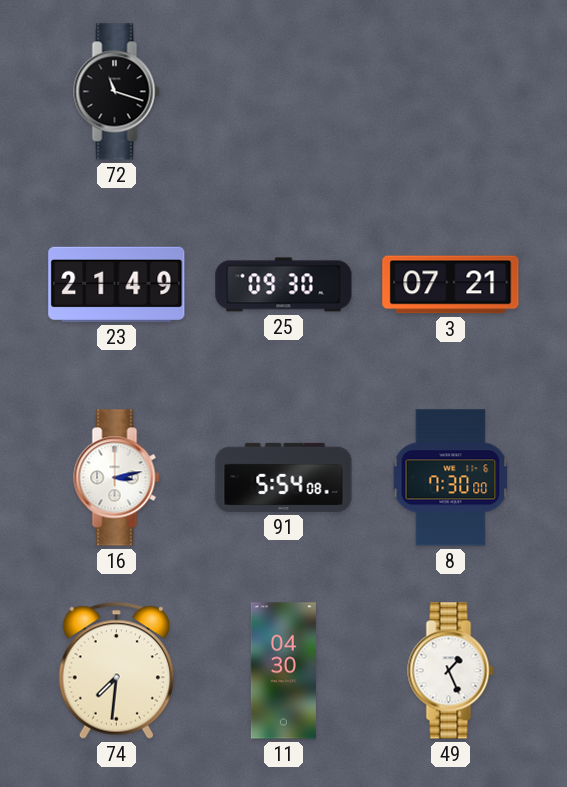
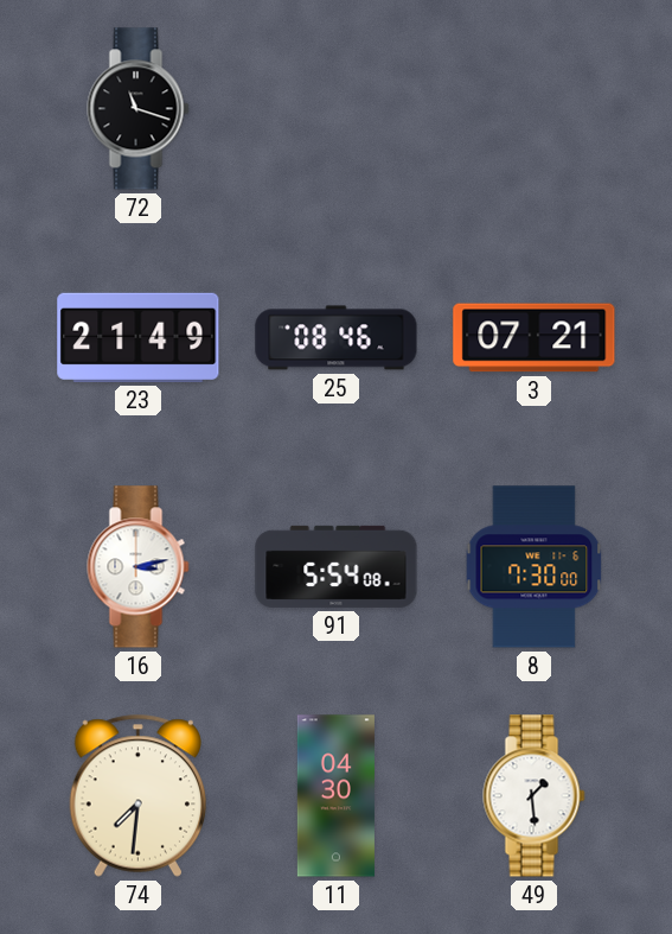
25: 09:30 -> 08:46
49: 1:26 -> 1:29
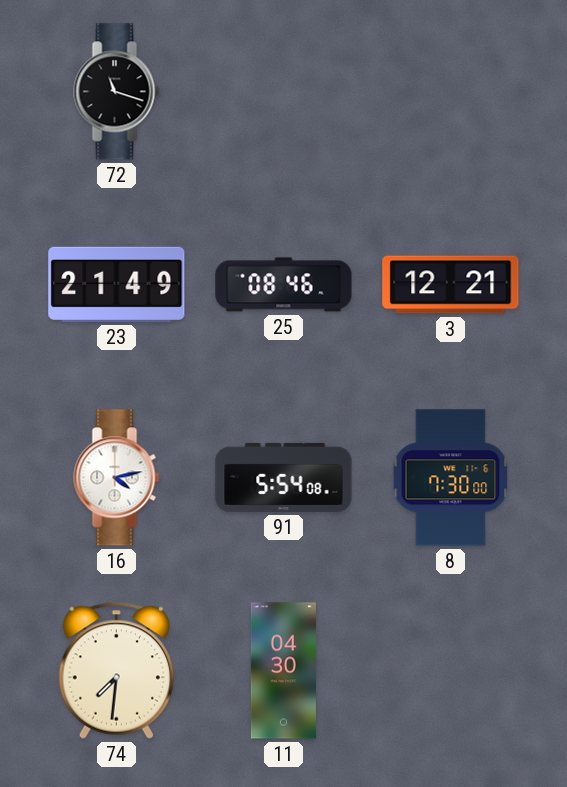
3: 07:21 -> 12:21
16: 3:13 -> 4:13
49: 1:29 -> none
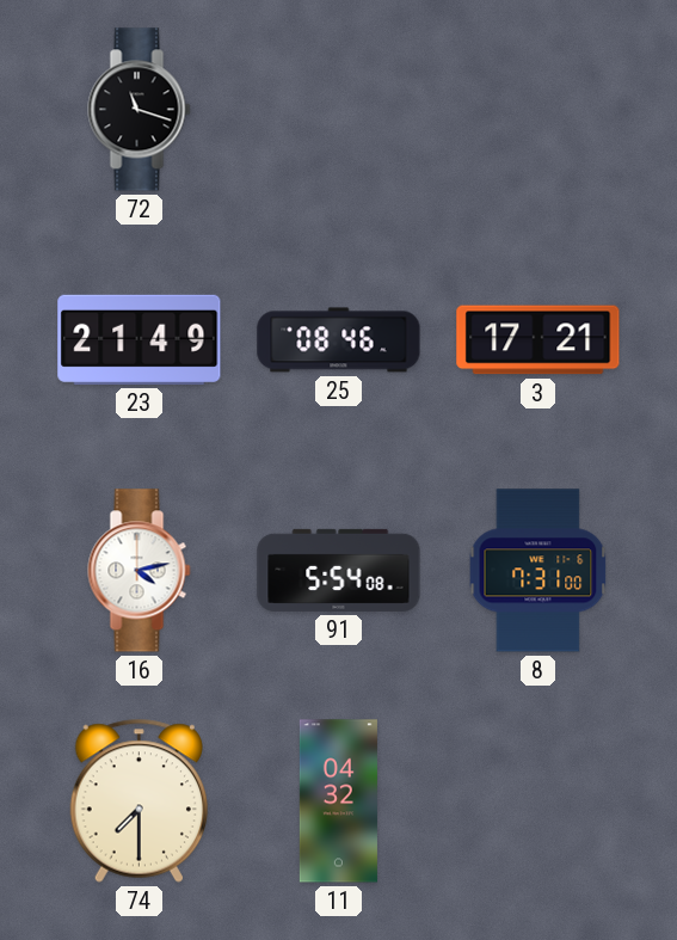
3: 12:21 -> 17:21
8: 7:30 -> 7:31
74: 7:31 -> 7:30
11: 04:30 -> 04:32
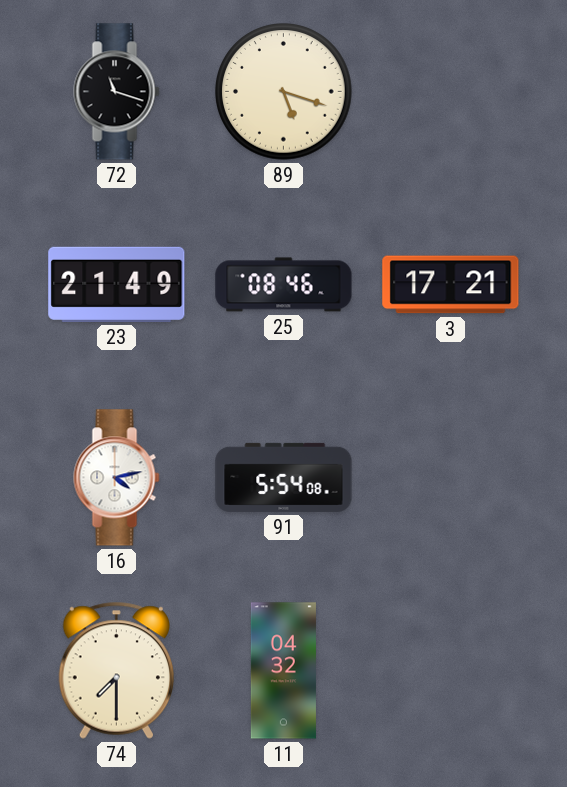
89: none -> 5:18
8: 7:31 -> none
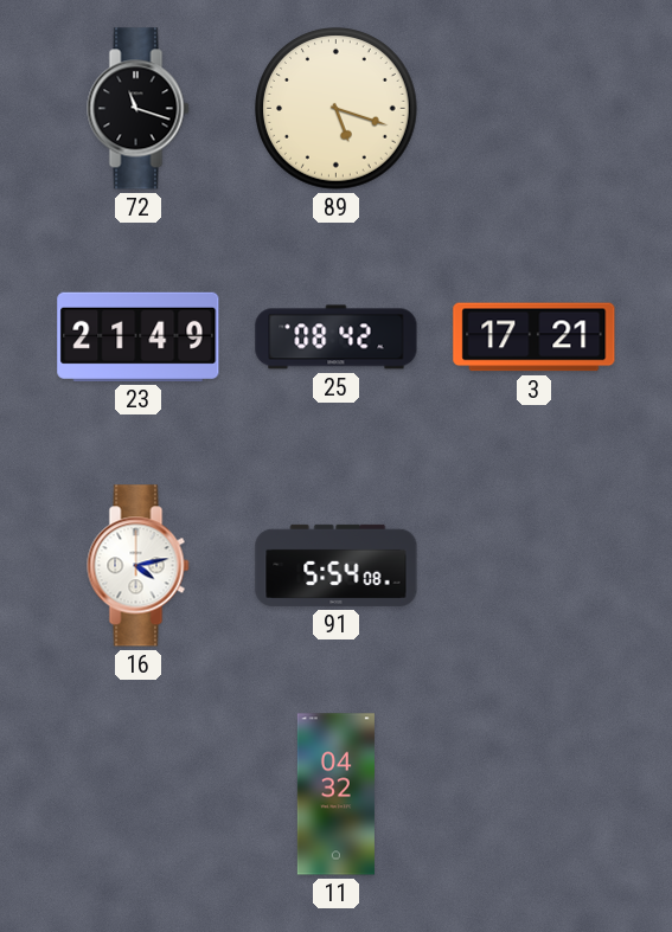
25: 08:46 -> 08:42
74: 7:30 -> none
